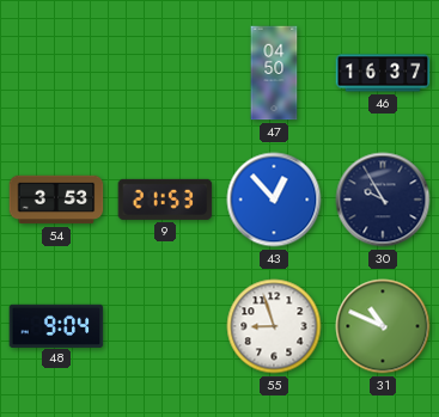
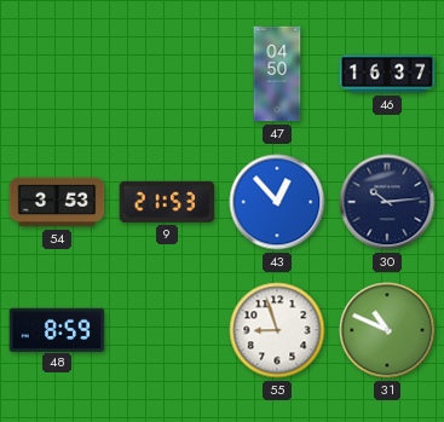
30: 9:55 -> 10:14
48: 9:04 -> 8:59
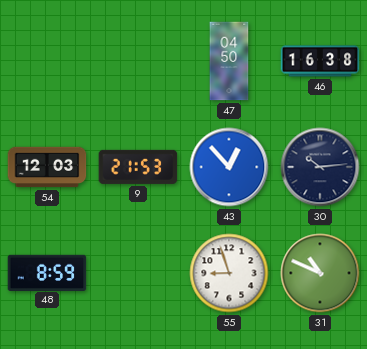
46: 16:37 -> 16:38
54: 3:53 -> 12:03
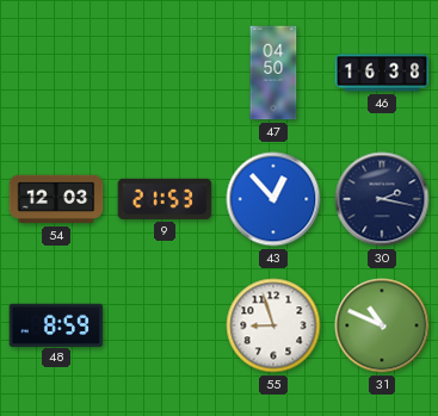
30: 10:14 -> 2:17
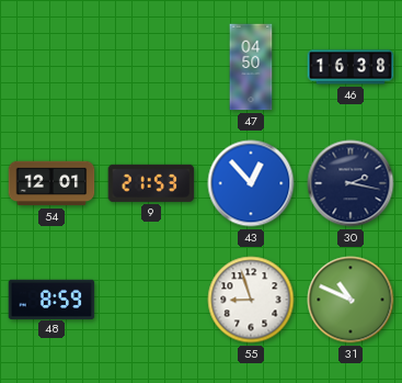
54: 12:03 -> 12:01
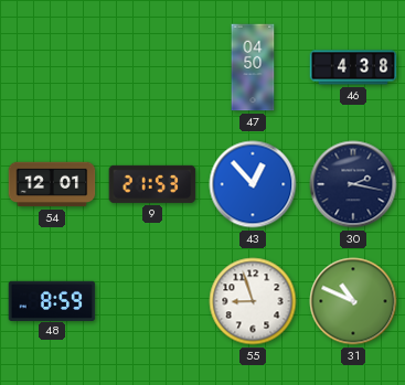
46: 16:38 -> 4:38
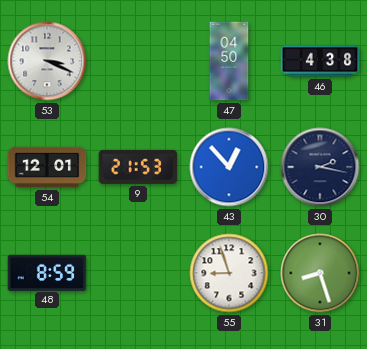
53: none -> 3:19
31: 10:49 -> 8:27
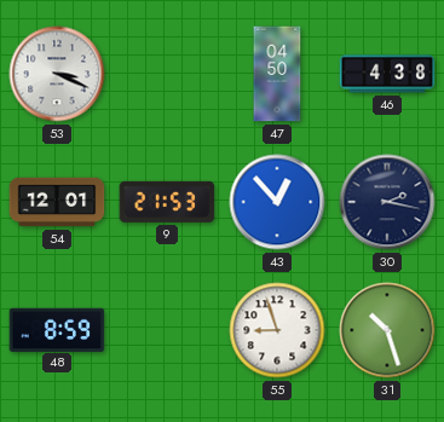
31: 8:27 -> 10:27
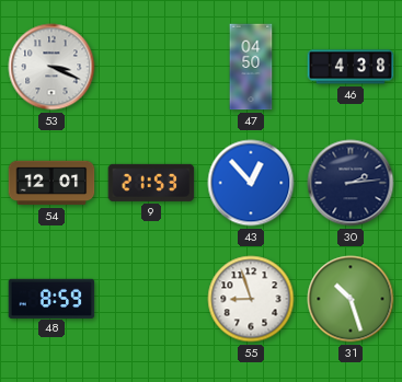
30: 2:17 -> 2:14
